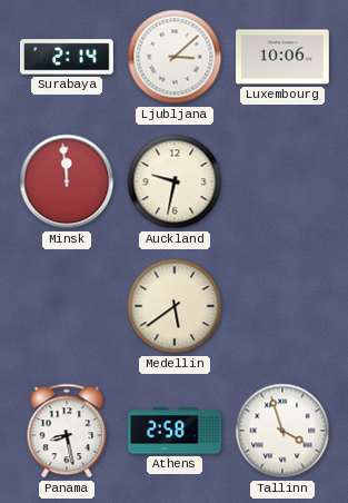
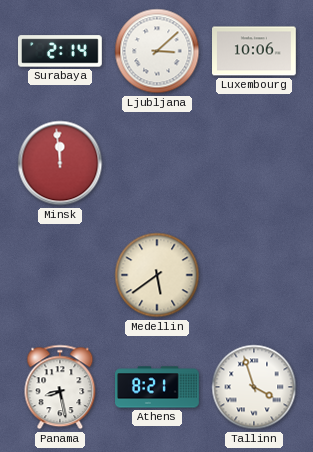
Auckland: 9:32 -> none
Athens: 2:58 -> 8:21
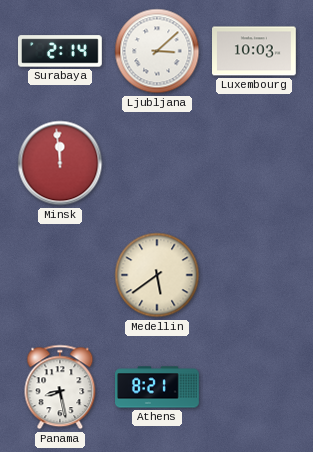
Luxembourg: 10:06 -> 10:03
Tallinn: 3:57 -> none
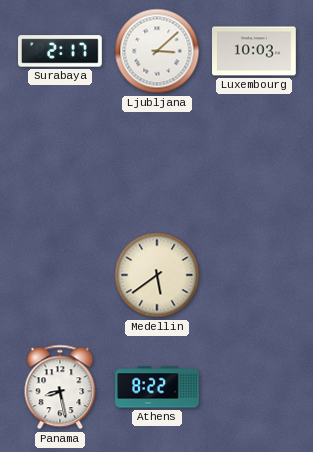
Surabaya: 2:14 -> 2:17
Minsk: 11:59 -> none
Athens: 8:21 -> 8:22
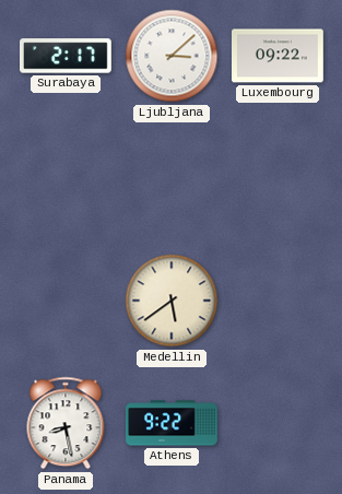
Luxembourg: 10:03 -> 09:22
Athens: 8:22 -> 9:22
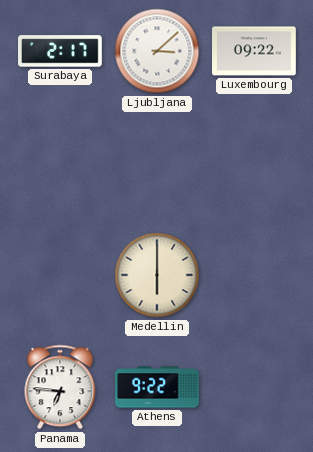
Medellin: 5:39 -> 6:00
Panama: 8:28 -> 6:46
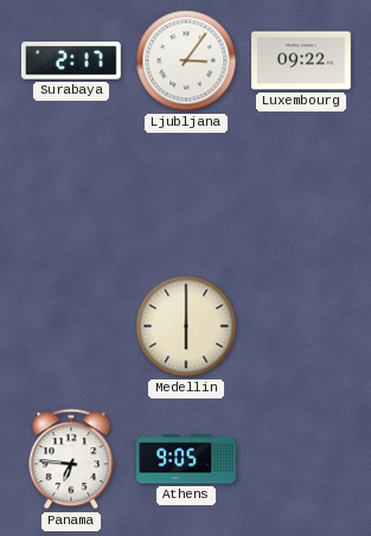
Ljubljana: 3:08 -> 3:06
Athens: 9:22 -> 9:05
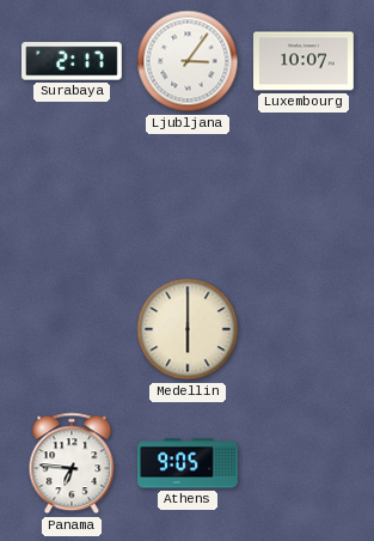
Luxembourg: 09:22 -> 10:07
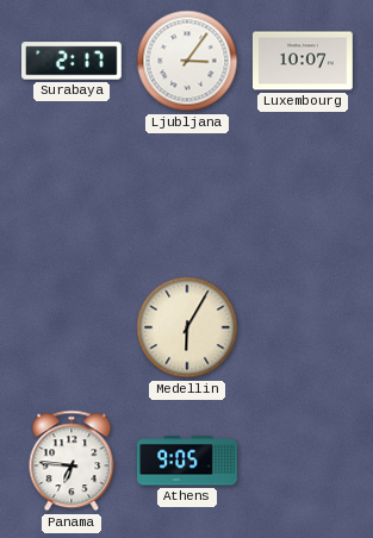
Medellin: 6:00 -> 6:05
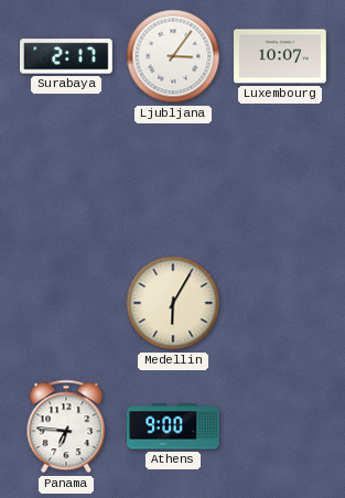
Athens: 9:05 -> 9:00
